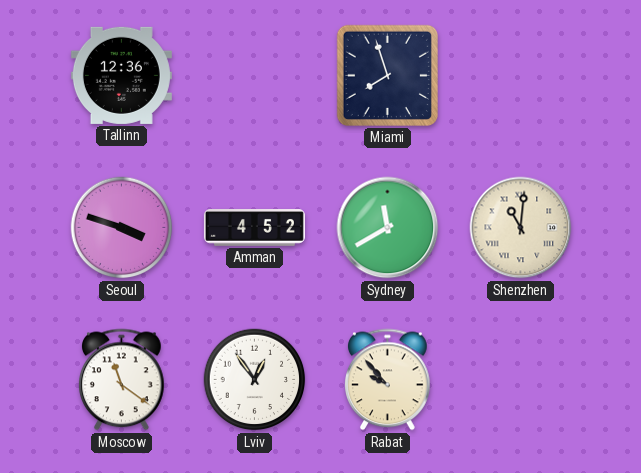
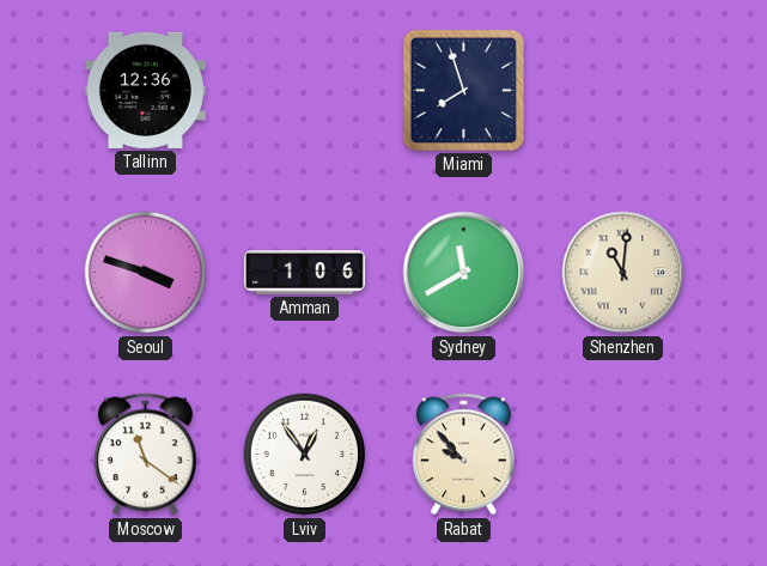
Amman: 4:52 -> 1:06
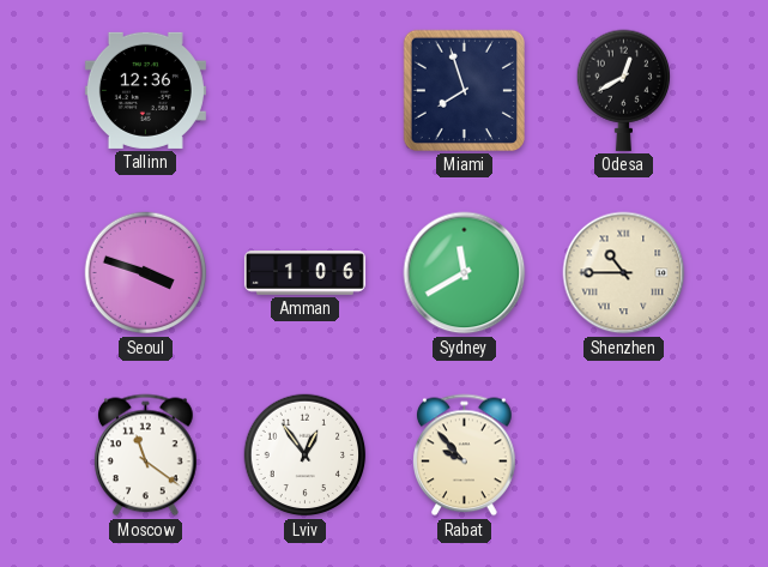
Odesa: none -> 12:40
Shenzhen: 11:01 -> 10:45
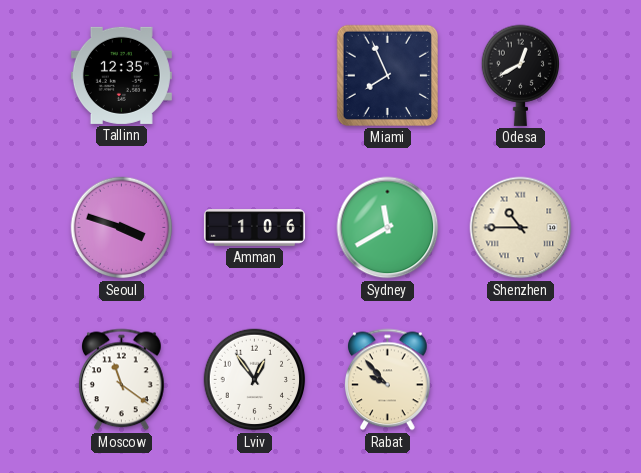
Tallinn: 12:36 -> 12:35
Miami: 7:57 -> 7:56
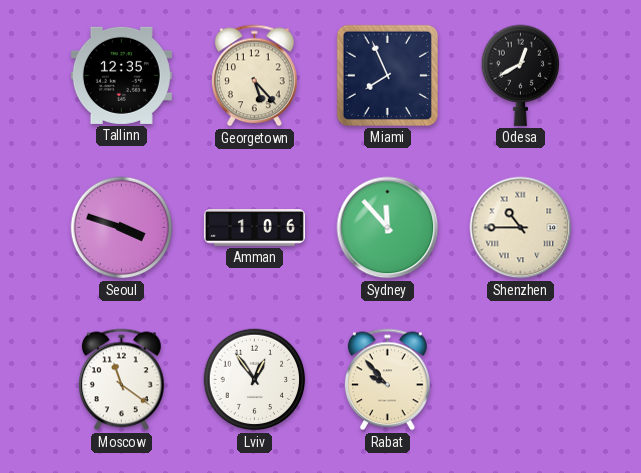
Georgetown: none -> 5:23
Sydney: 11:40 -> 11:53
